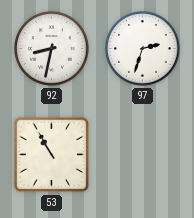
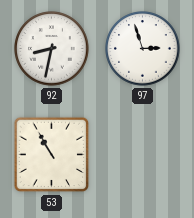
97: 2:33 -> 2:57
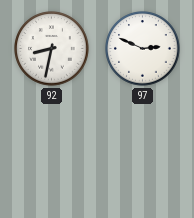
97: 2:57 -> 2:49
53: 10:55 -> none
